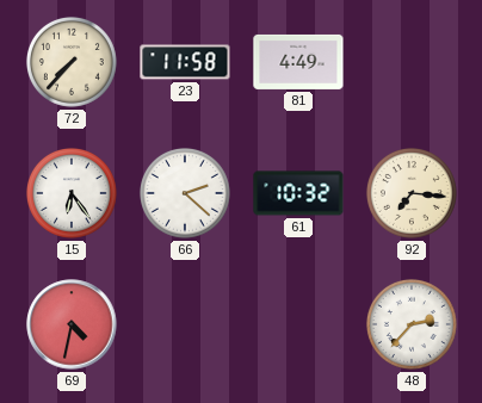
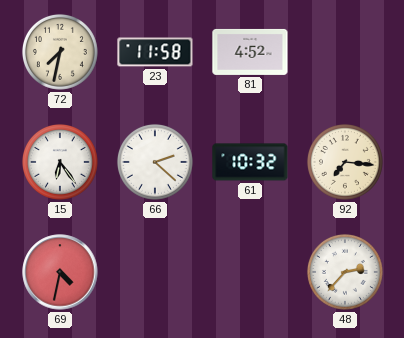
72: 7:37 -> 7:32
81: 4:49 -> 4:52
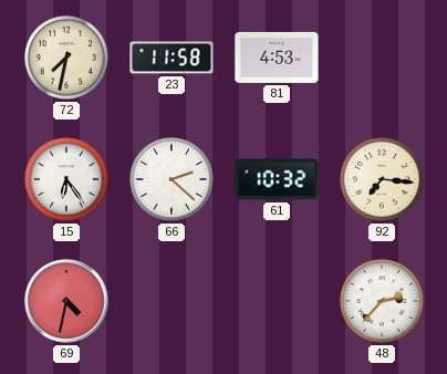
81: 4:52 -> 4:53
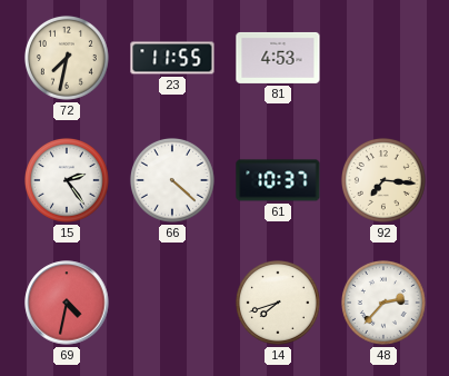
23: 11:58 -> 11:55
15: 6:24 -> 2:24
66: 2:22 -> 4:22
61: 10:32 -> 10:37
14: none -> 7:42
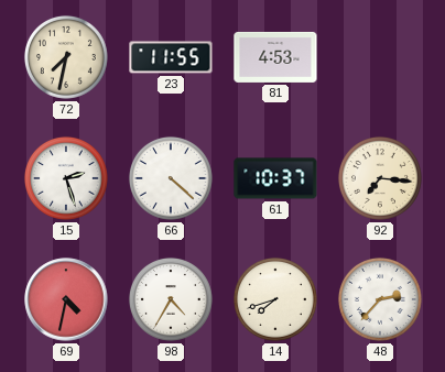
15: 2:24 -> 2:27
98: none -> 4:35
